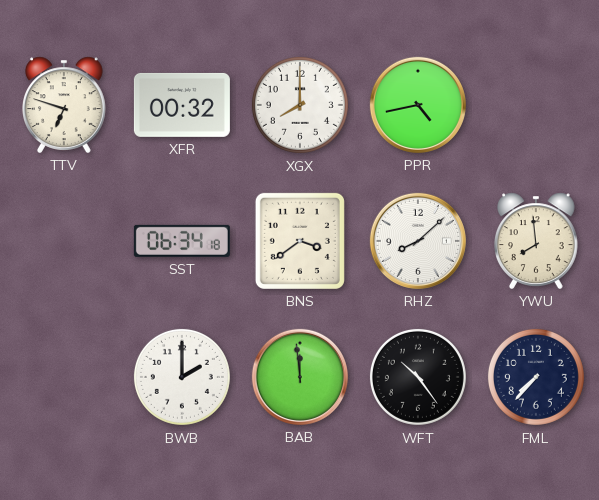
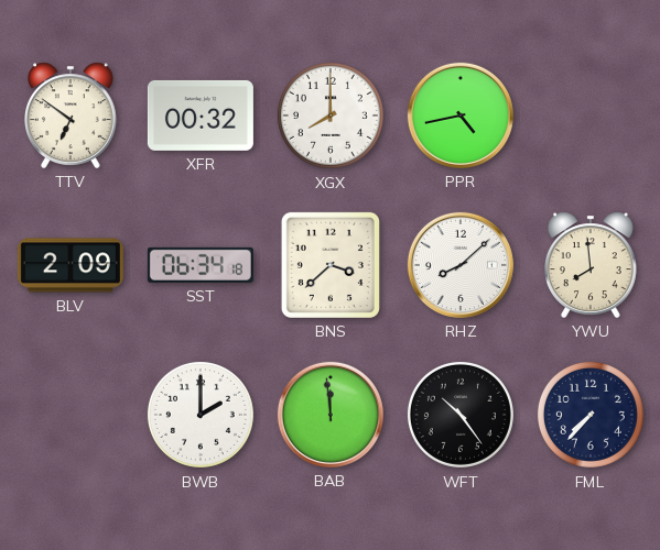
TTV: 6:48 -> 6:51
BLV: none -> 2:09
BNS: 3:39 -> 3:38
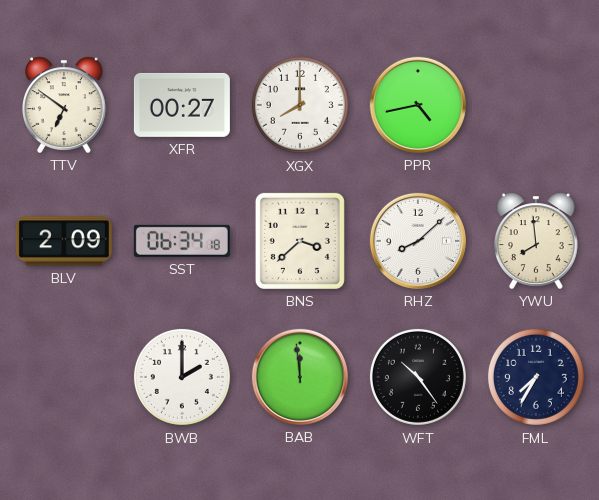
XFR: 00:32 -> 00:27
FML: 7:37 -> 7:35
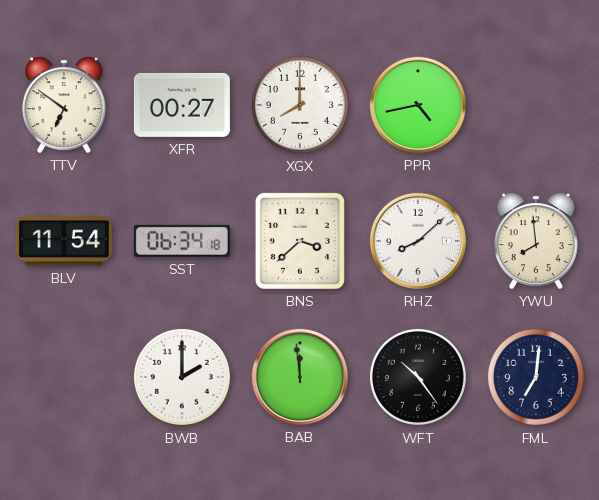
BLV: 2:09 -> 11:54
FML: 7:35 -> 7:01
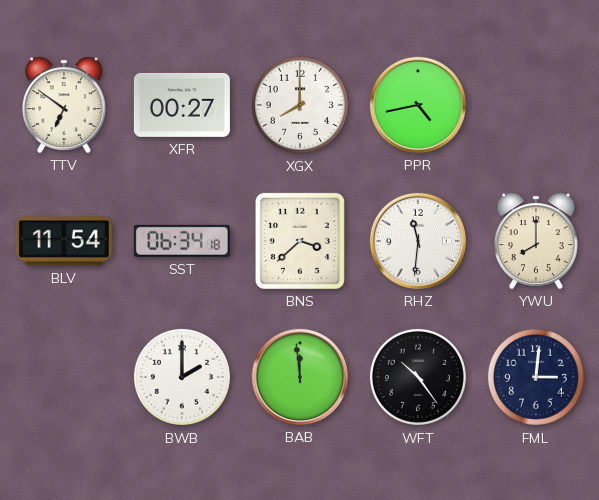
RHZ: 8:08 -> 11:31
YWU: 7:59 -> 8:00
FML: 7:01 -> 3:01
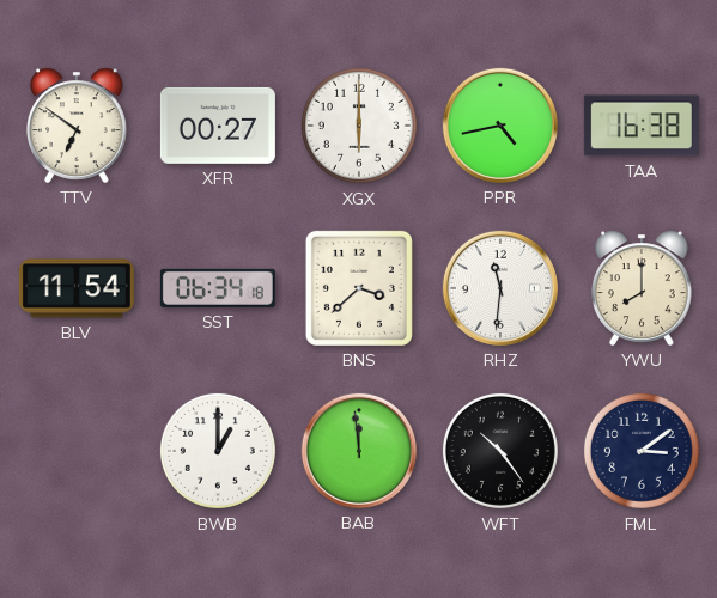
XGX: 8:00 -> 6:00
TAA: none -> 16:38
BWB: 2:00 -> 1:00
FML: 3:01 -> 3:09
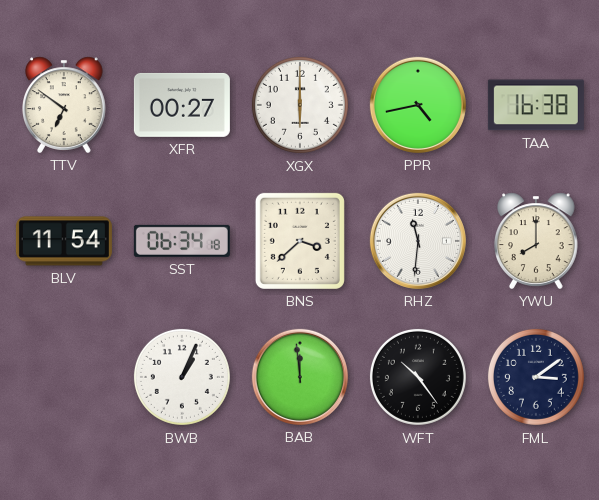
BWB: 1:00 -> 1:04
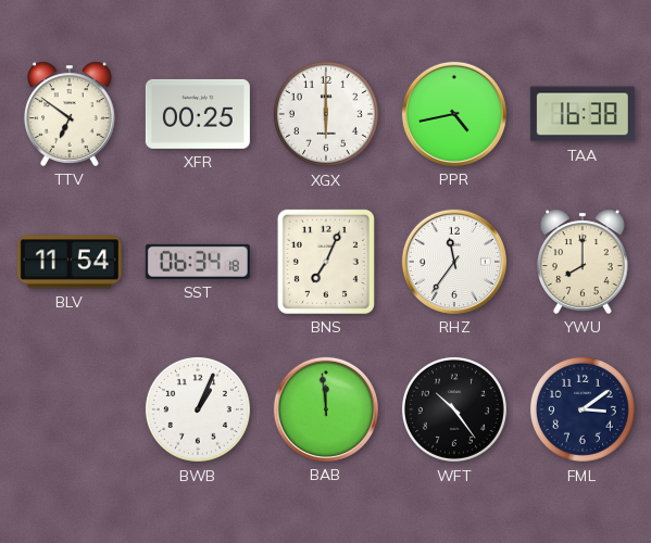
XFR: 00:27 -> 00:25
BNS: 3:38 -> 7:04
RHZ: 11:31 -> 11:36
